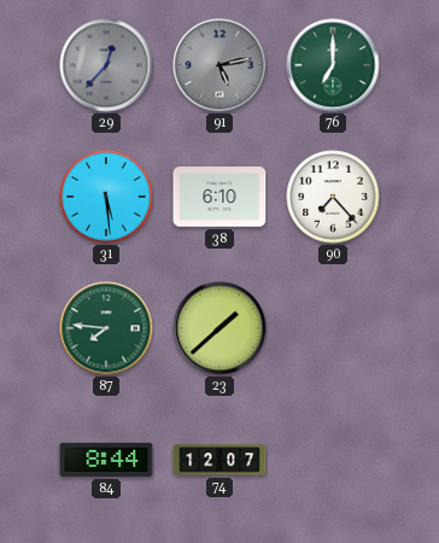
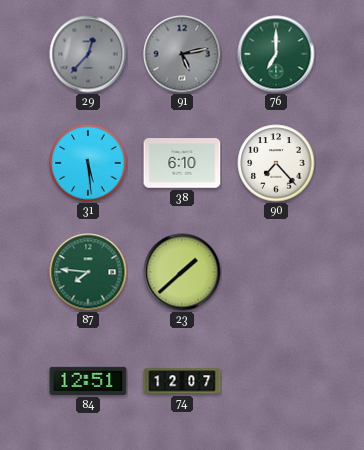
84: 8:44 -> 12:51
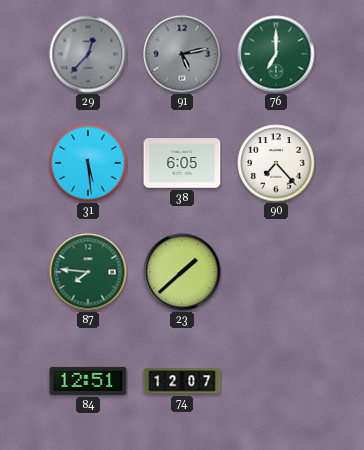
38: 6:10 -> 6:05
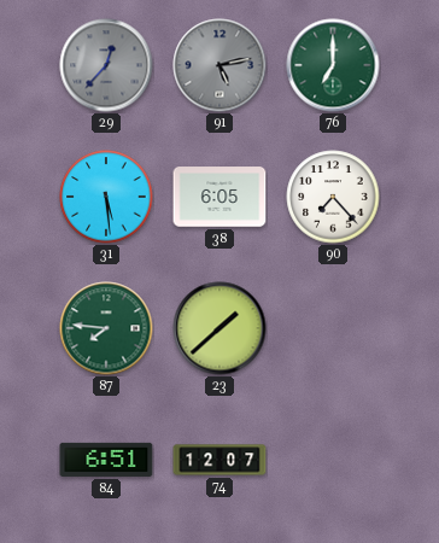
84: 12:51 -> 6:51
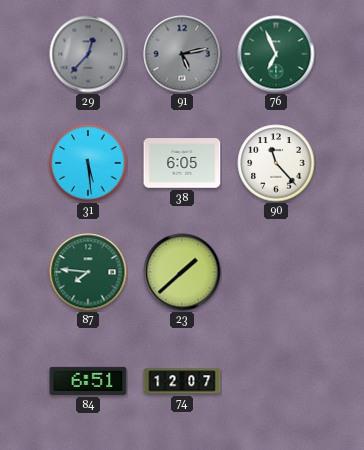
76: 7:00 -> 6:56
90: 7:23 -> 11:23
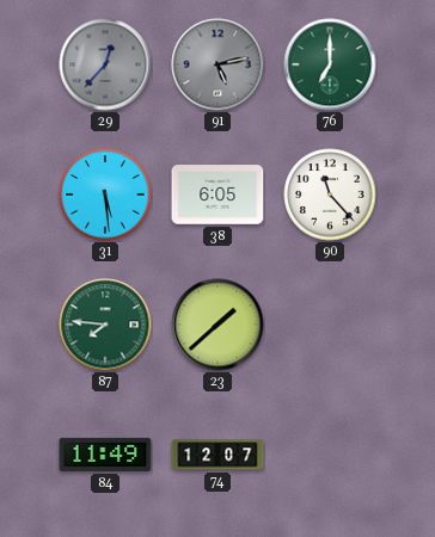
76: 6:56 -> 7:00
84: 6:51 -> 11:49
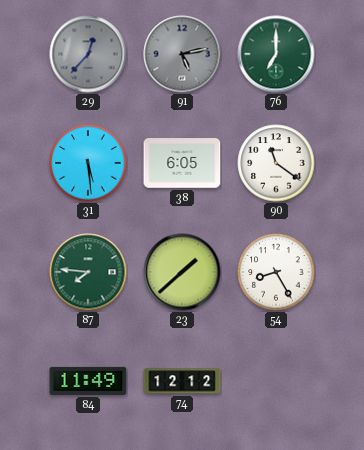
90: 11:23 -> 11:21
54: none -> 8:25
74: 12:07 -> 12:12
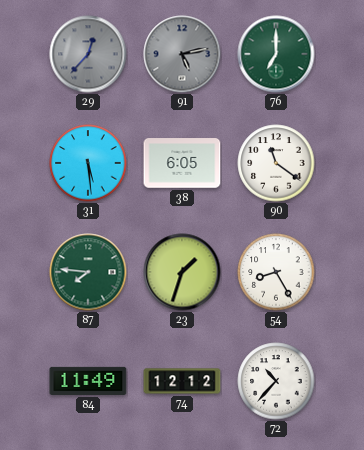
23: 1:38 -> 1:33
72: none -> 10:37
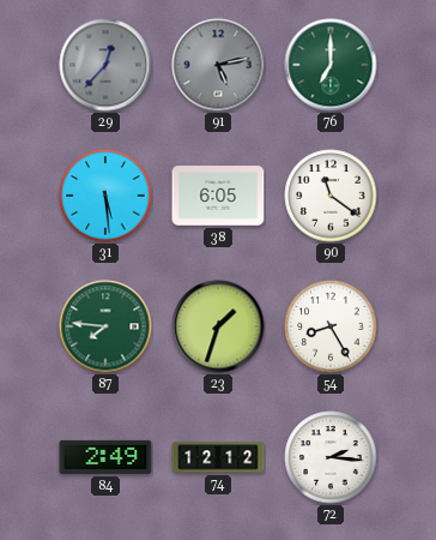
84: 11:49 -> 2:49
72: 10:37 -> 2:16
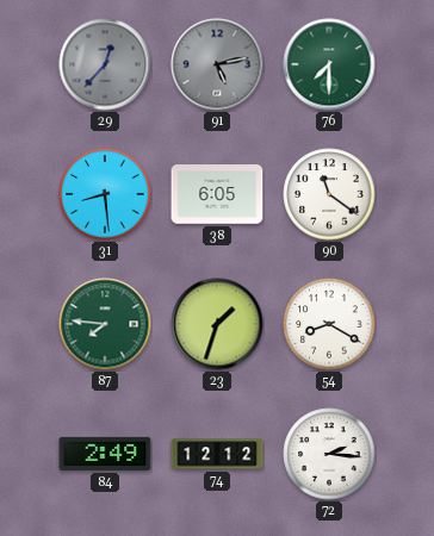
76: 7:00 -> 7:30
31: 5:29 -> 8:29
54: 8:25 -> 8:20
